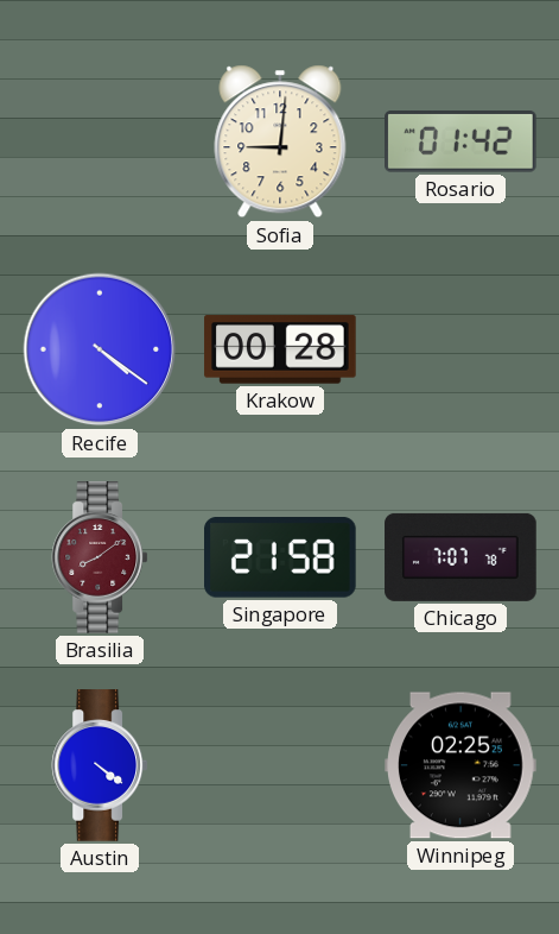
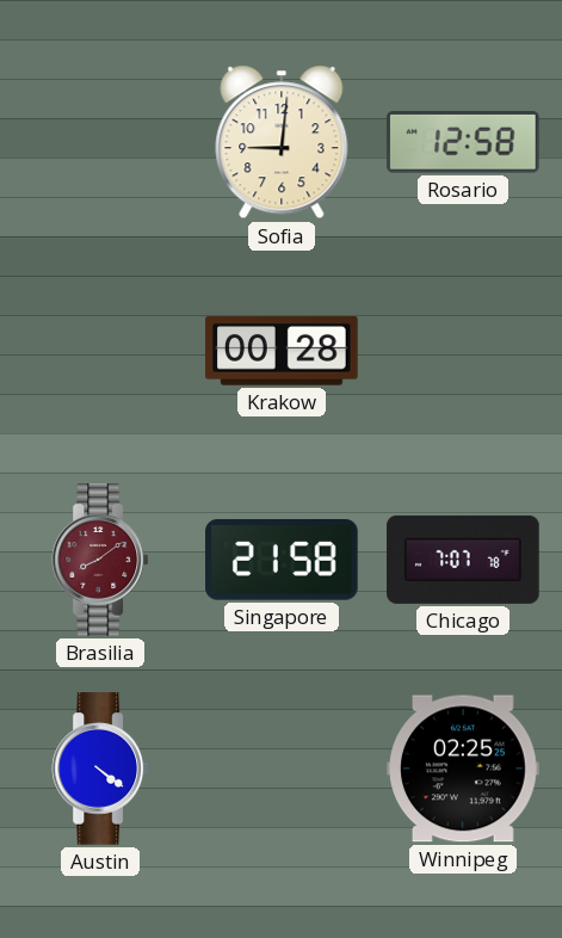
Rosario: 01:42 -> 12:58
Recife: 4:21 -> none
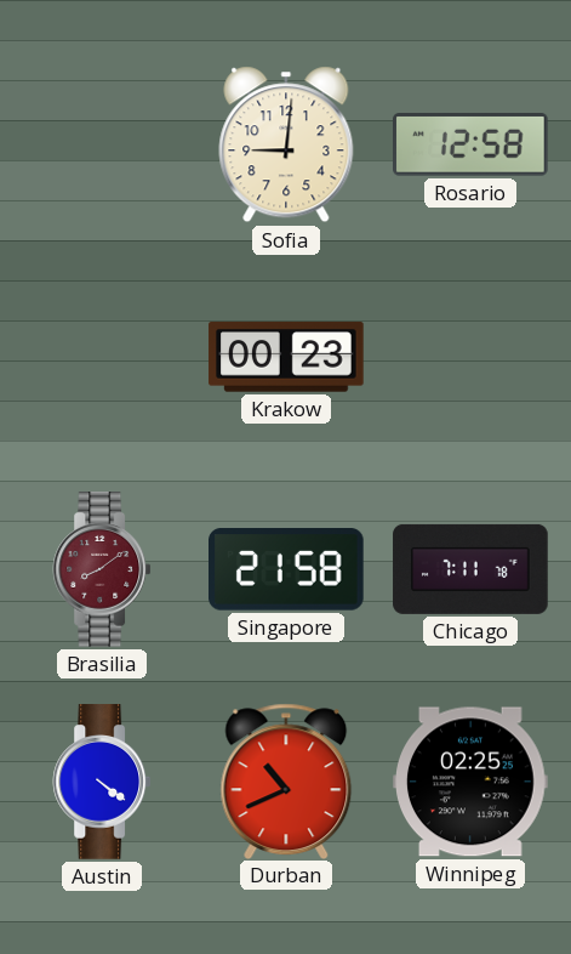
Krakow: 00:28 -> 00:23
Chicago: 7:07 -> 7:11
Durban: none -> 10:41
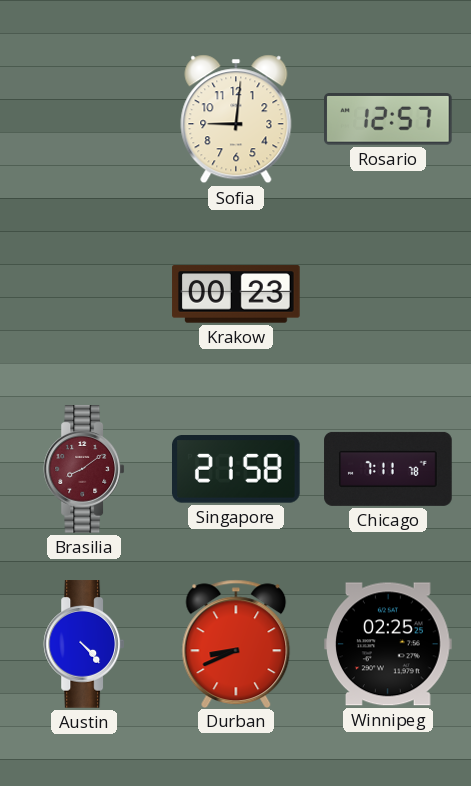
Rosario: 12:58 -> 12:57
Austin: 4:21 -> 4:23
Durban: 10:41 -> 8:41
